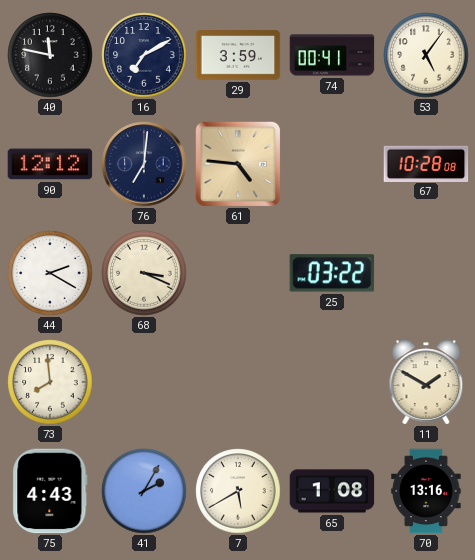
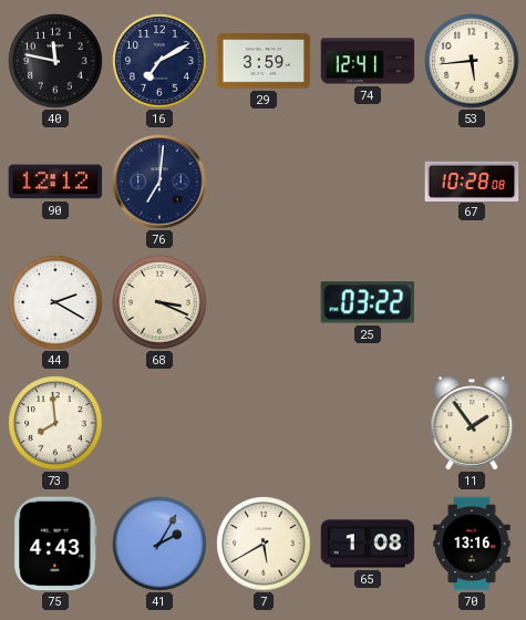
74: 00:41 -> 12:41
53: 5:06 -> 5:44
61: 4:46 -> none
11: 1:50 -> 1:54
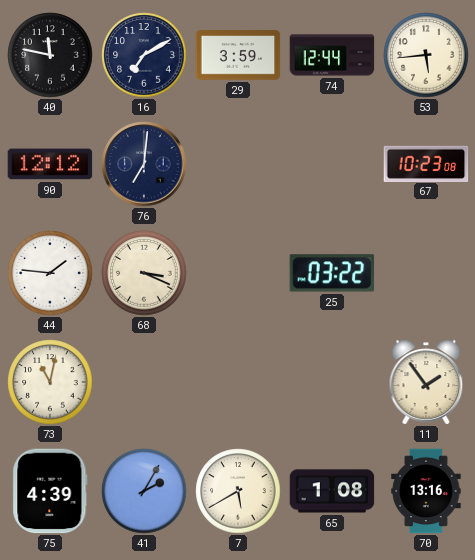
74: 12:41 -> 12:44
67: 10:28 -> 10:23
44: 2:20 -> 1:46
73: 7:59 -> 11:02
75: 4:43 -> 4:39
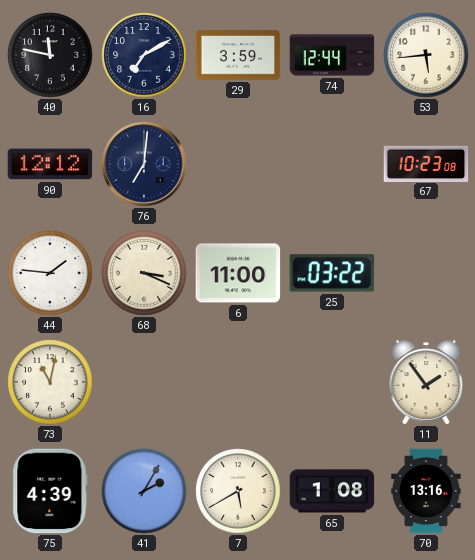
6: none -> 11:00
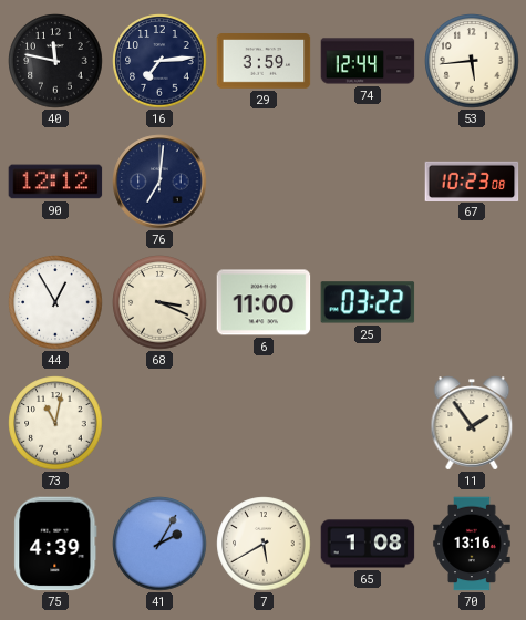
16: 7:10 -> 7:14
44: 1:46 -> 12:55
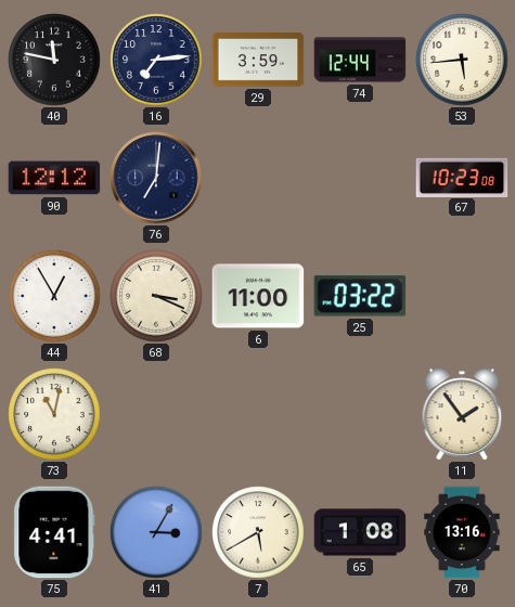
75: 4:39 -> 4:41
41: 2:05 -> 3:05
